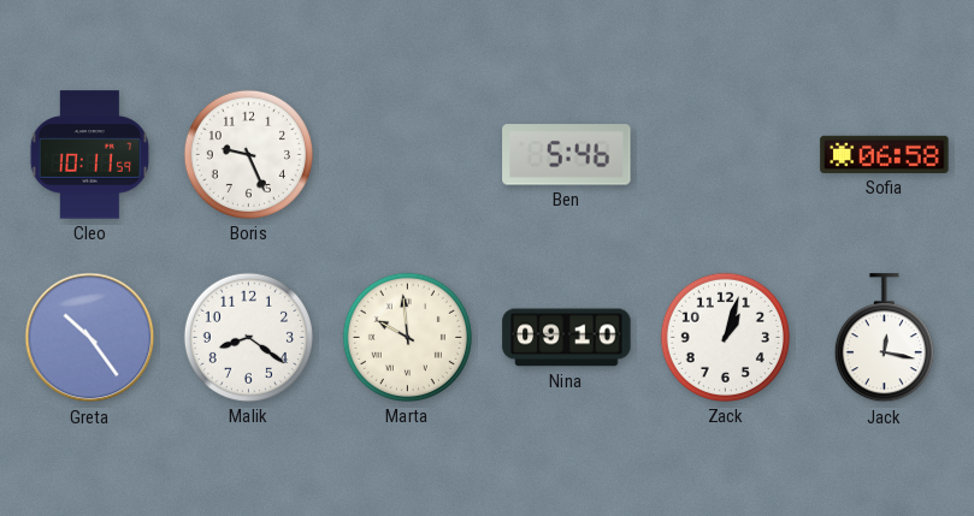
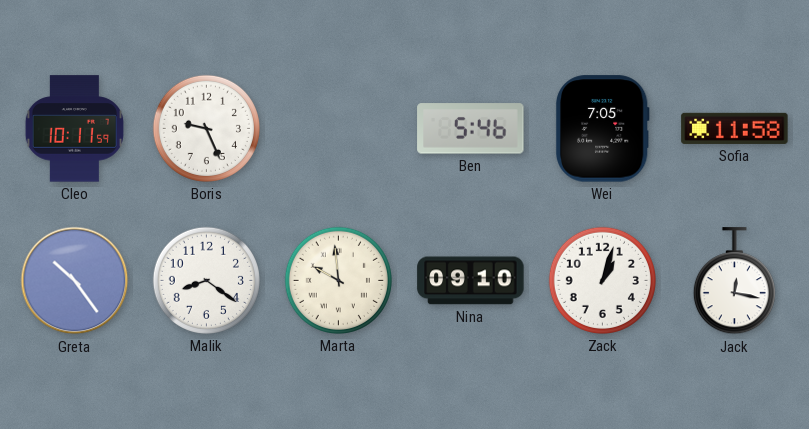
Wei: none -> 7:05
Sofia: 06:58 -> 11:58
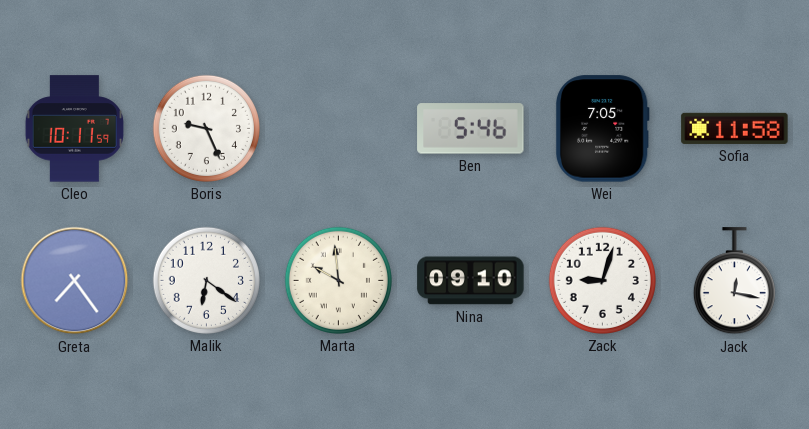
Greta: 10:24 -> 7:24
Malik: 8:21 -> 6:21
Zack: 1:03 -> 9:03
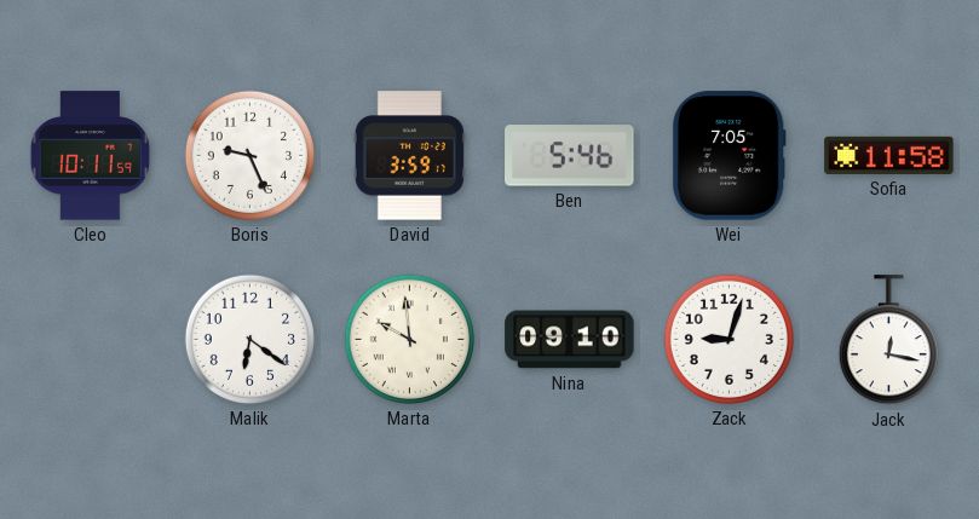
David: none -> 3:59
Greta: 7:24 -> none
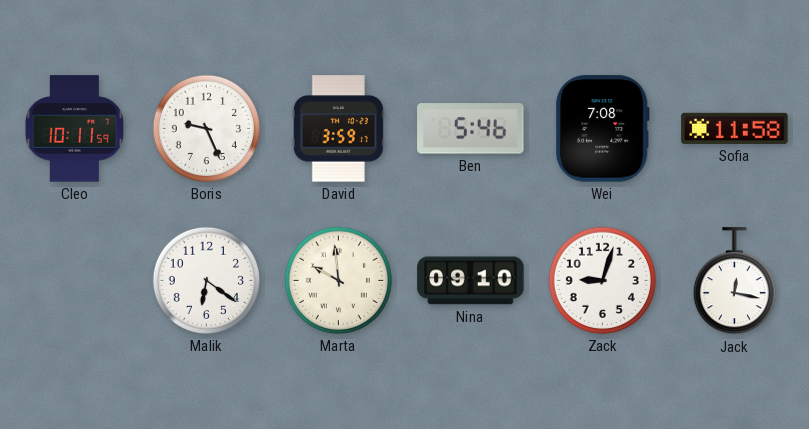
Wei: 7:05 -> 7:08
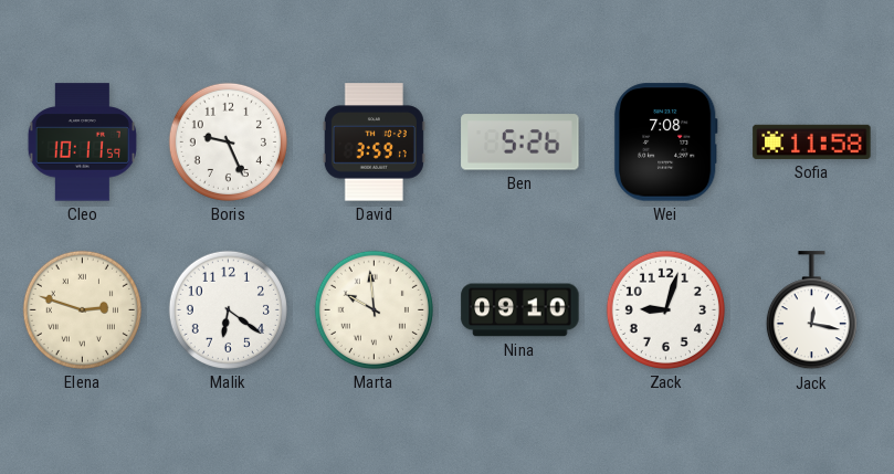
Ben: 5:46 -> 5:26
Elena: none -> 2:48
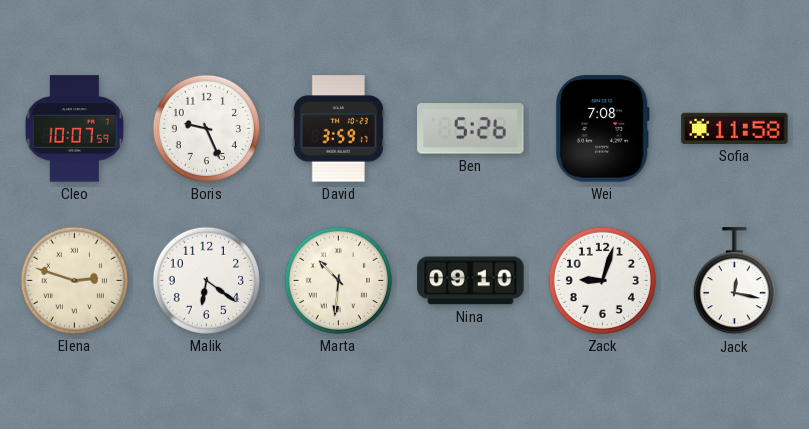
Cleo: 10:11 -> 10:07
Marta: 9:59 -> 10:31
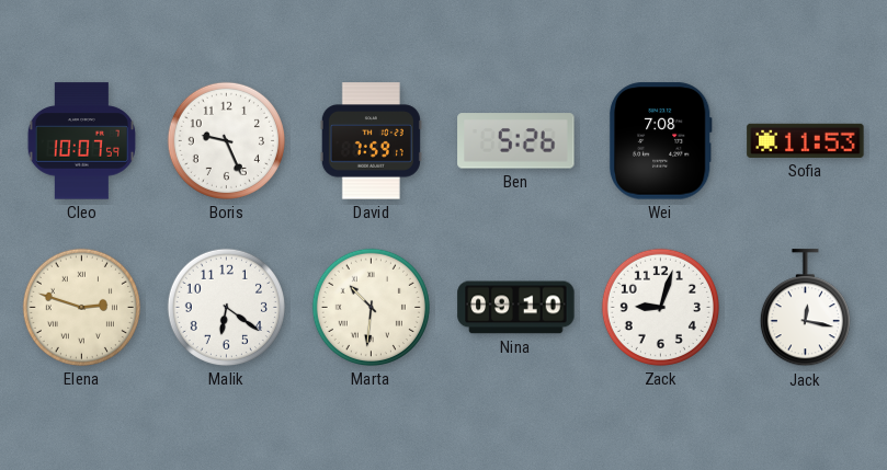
David: 3:59 -> 7:59
Sofia: 11:58 -> 11:53
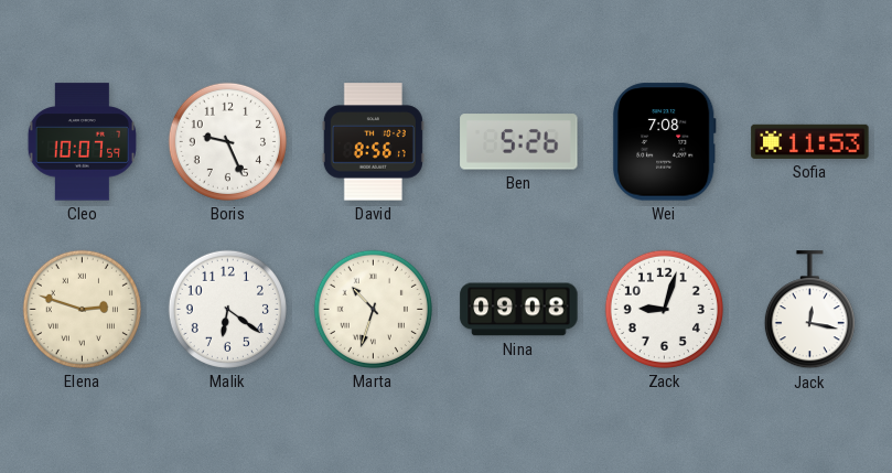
David: 7:59 -> 8:56
Marta: 10:31 -> 10:33
Nina: 09:10 -> 09:08
